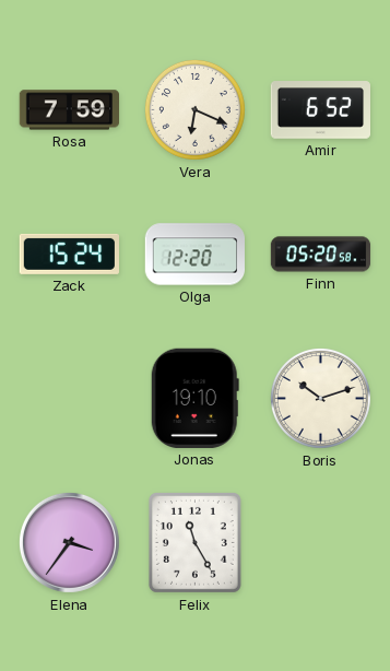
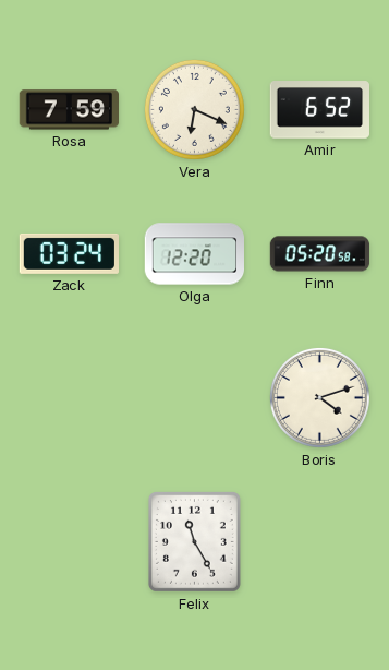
Zack: 15:24 -> 03:24
Jonas: 19:10 -> none
Boris: 10:12 -> 4:12
Elena: 3:36 -> none
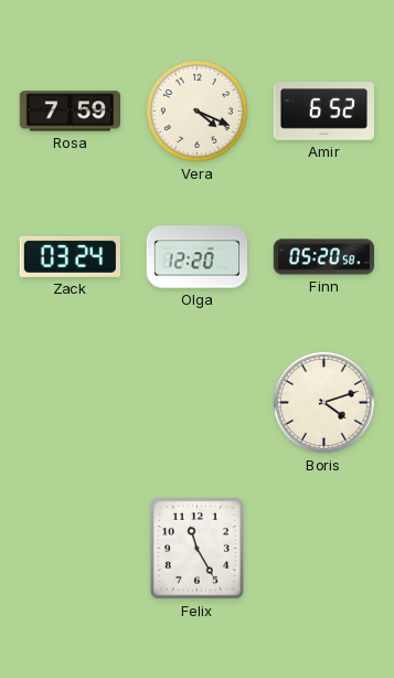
Vera: 6:19 -> 4:19
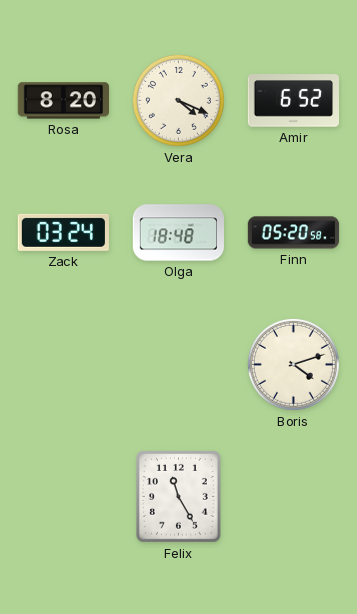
Rosa: 7:59 -> 8:20
Olga: 12:20 -> 18:48
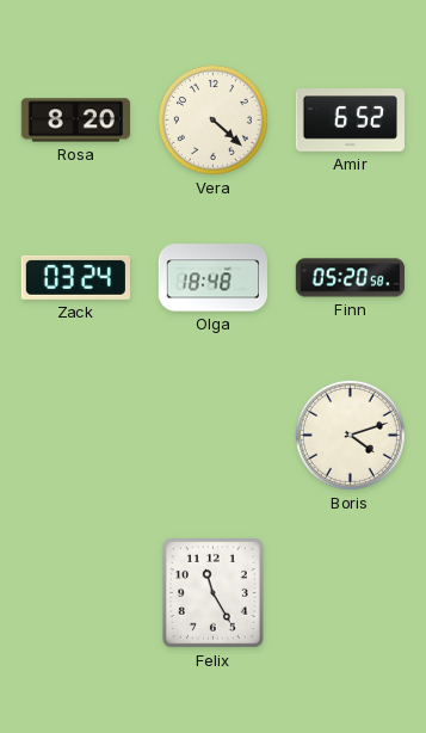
Vera: 4:19 -> 4:22
